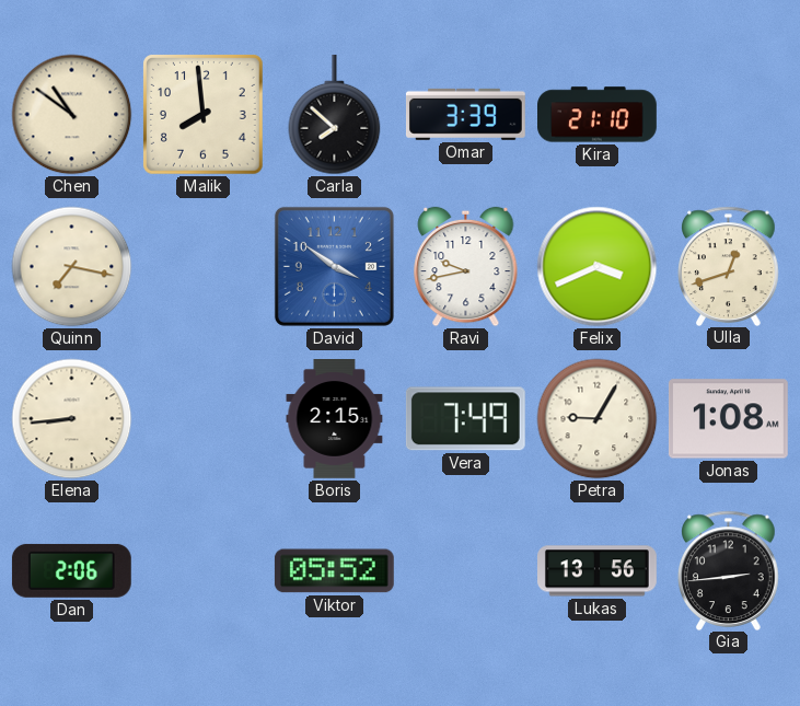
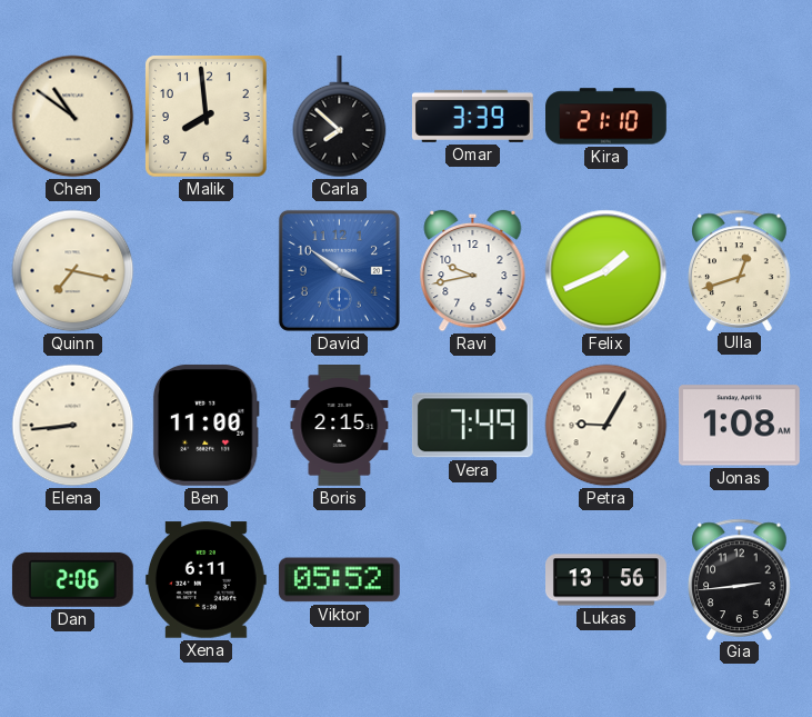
Felix: 3:41 -> 1:41
Ben: none -> 11:00
Xena: none -> 6:11
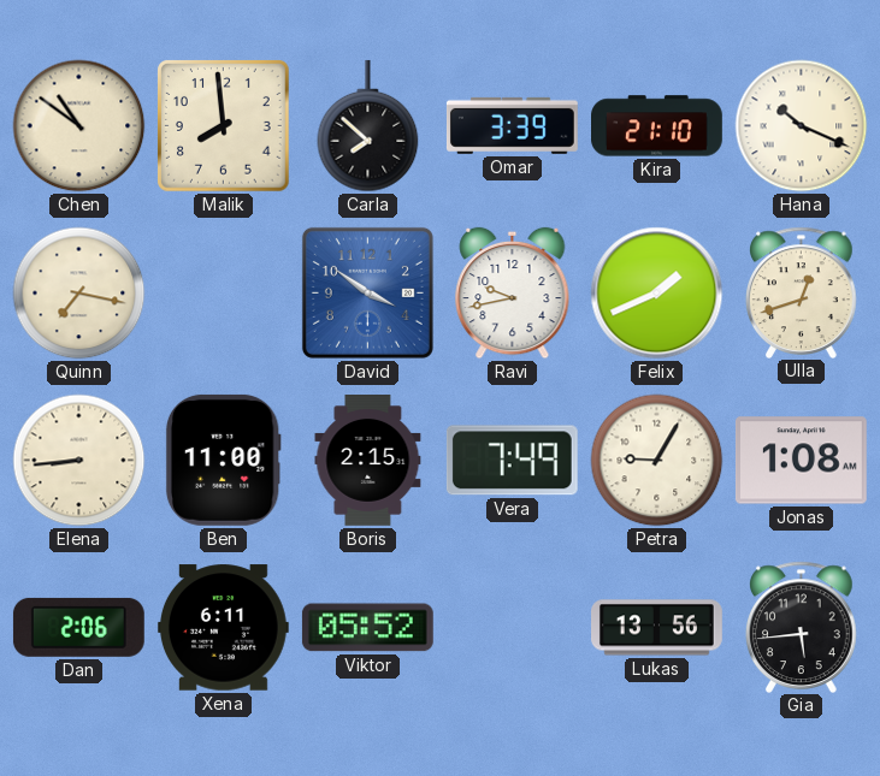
Hana: none -> 10:19
Gia: 2:44 -> 5:44
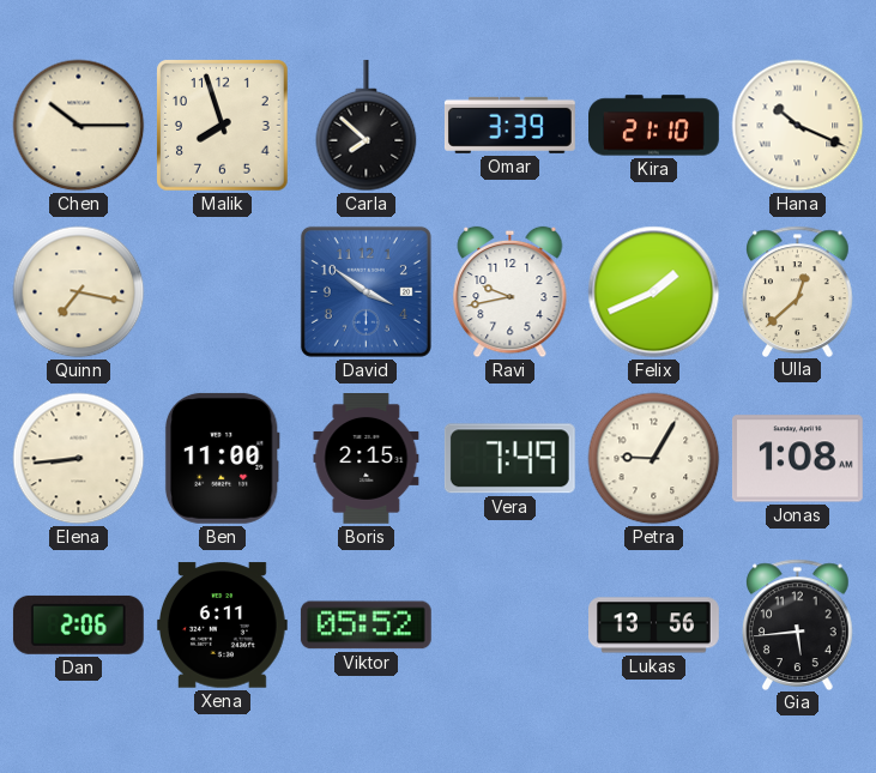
Chen: 10:51 -> 10:15
Malik: 7:59 -> 7:57
Ulla: 12:42 -> 12:38
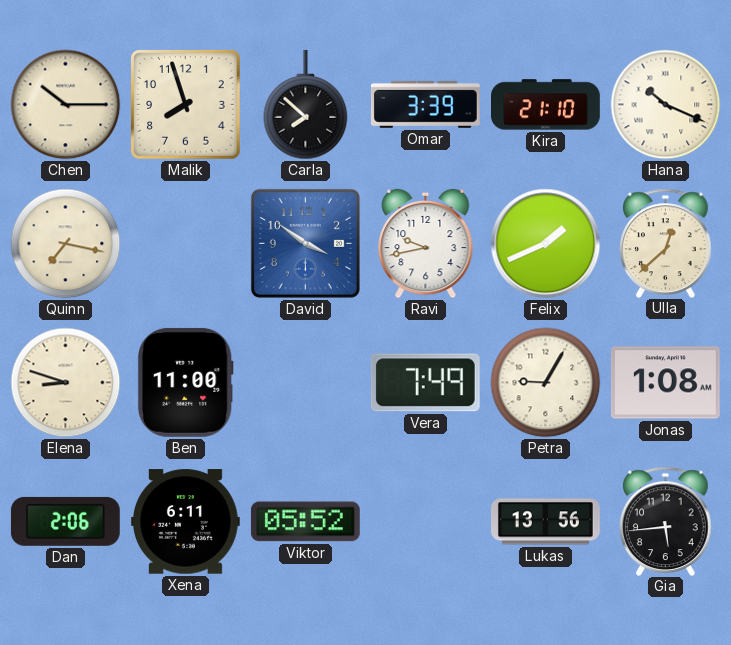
Elena: 8:44 -> 8:48
Boris: 2:15 -> none
